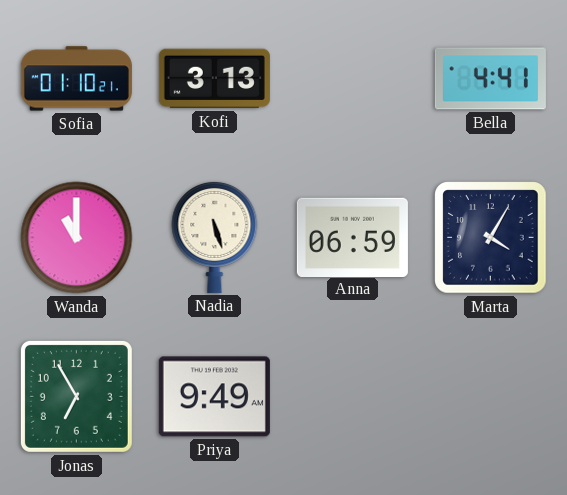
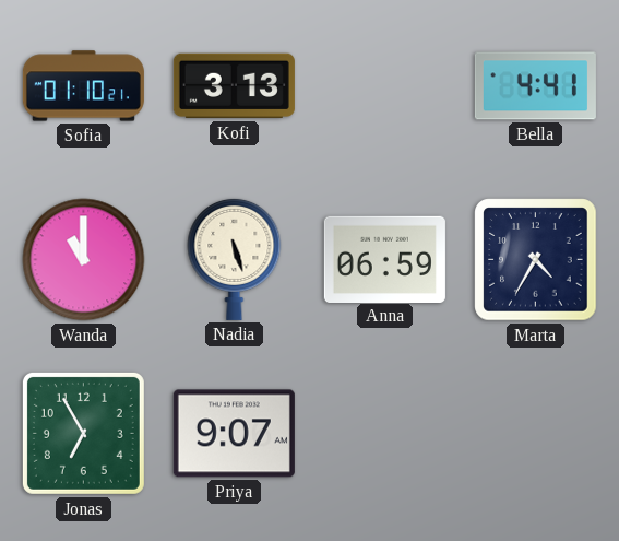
Marta: 4:05 -> 4:35
Priya: 9:49 -> 9:07
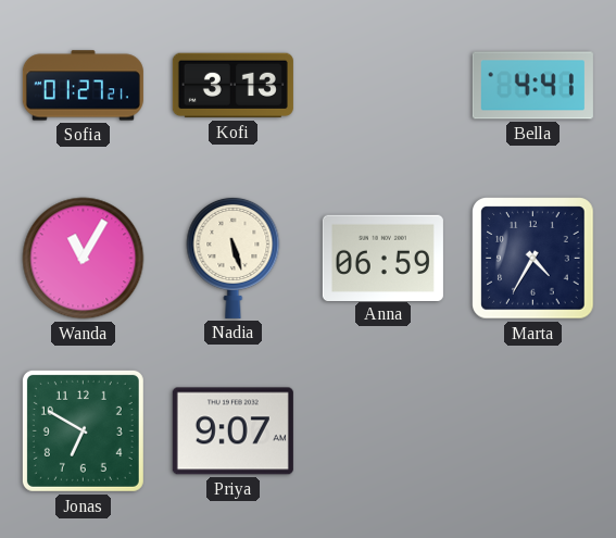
Sofia: 01:10 -> 01:27
Wanda: 11:00 -> 11:05
Jonas: 6:55 -> 6:50
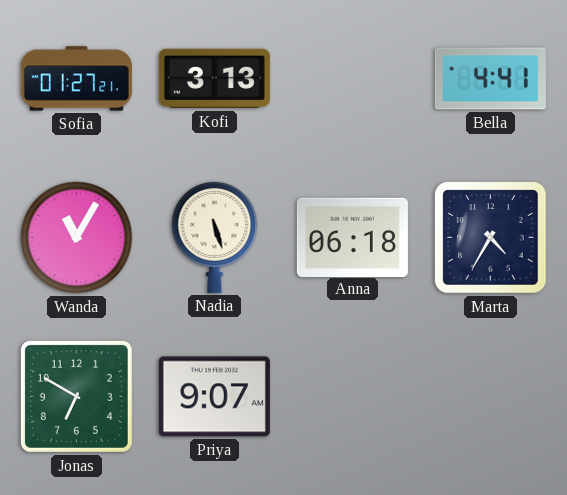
Anna: 06:59 -> 06:18
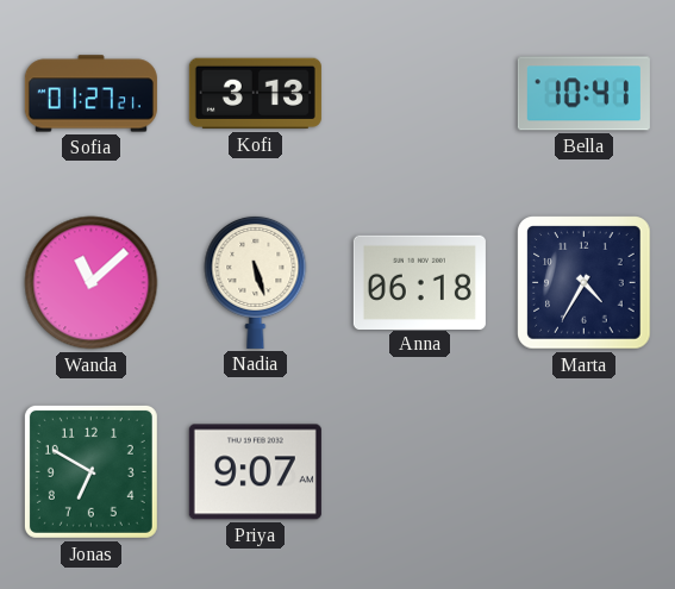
Bella: 4:41 -> 10:41
Wanda: 11:05 -> 11:08
